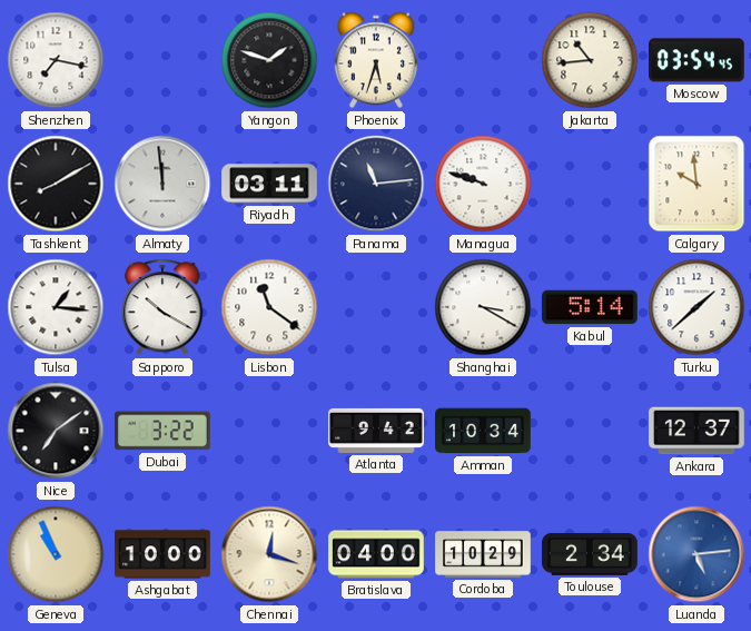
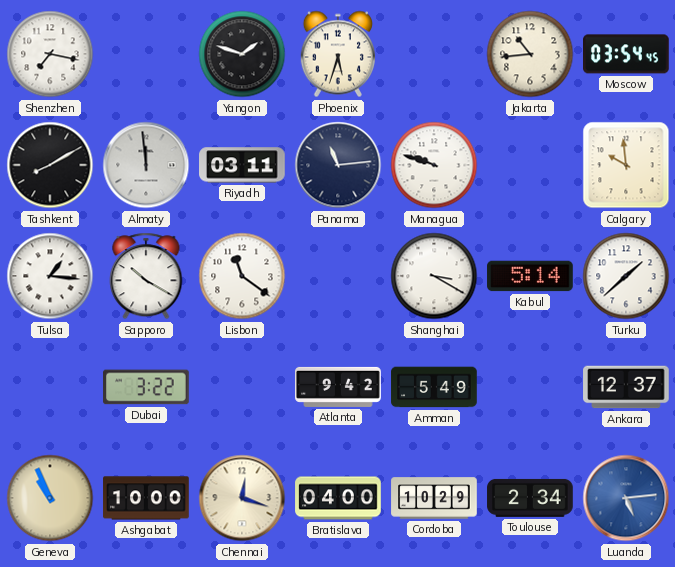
Nice: 7:09 -> none
Amman: 10:34 -> 5:49
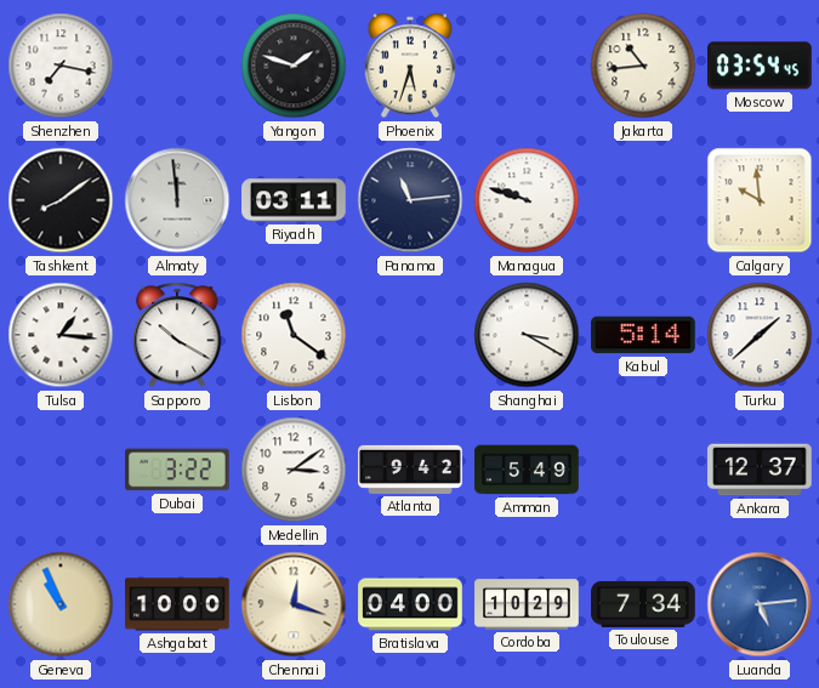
Tashkent: 8:10 -> 8:09
Medellin: none -> 3:09
Toulouse: 2:34 -> 7:34
